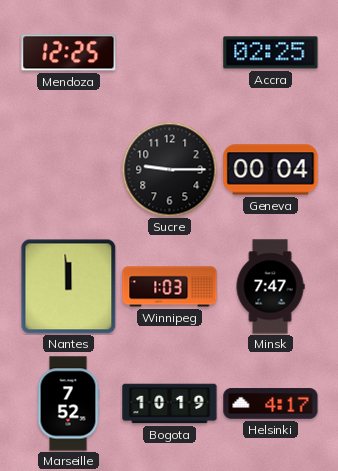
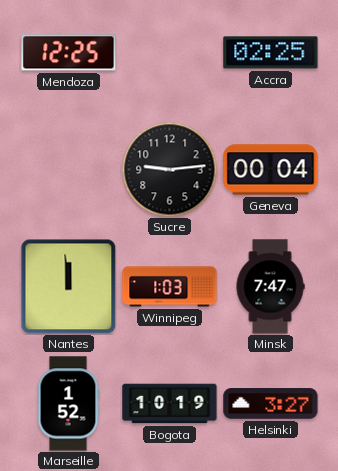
Sucre: 9:15 -> 9:14
Marseille: 7:52 -> 1:52
Helsinki: 4:17 -> 3:27
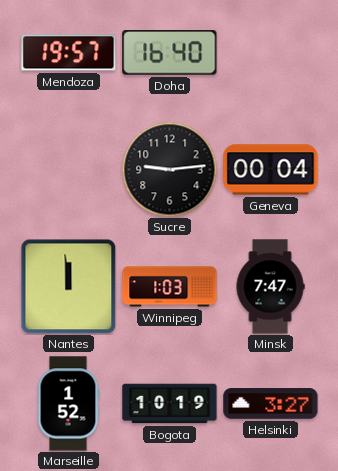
Mendoza: 12:25 -> 19:57
Doha: none -> 16:40
Accra: 02:25 -> none
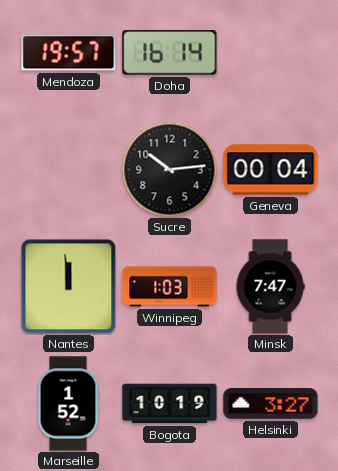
Doha: 16:40 -> 16:14
Sucre: 9:14 -> 10:14
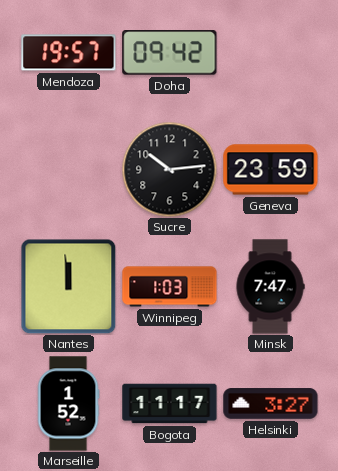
Doha: 16:14 -> 09:42
Geneva: 00:04 -> 23:59
Bogota: 10:19 -> 11:17
